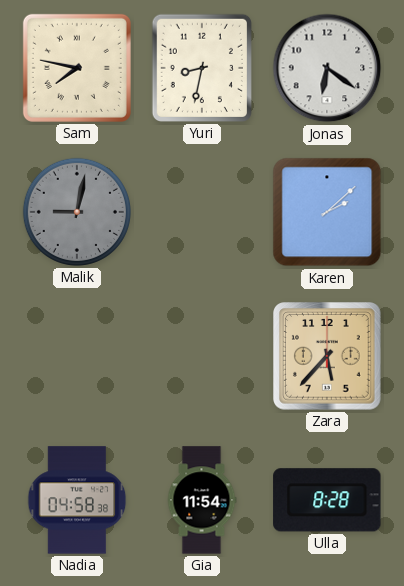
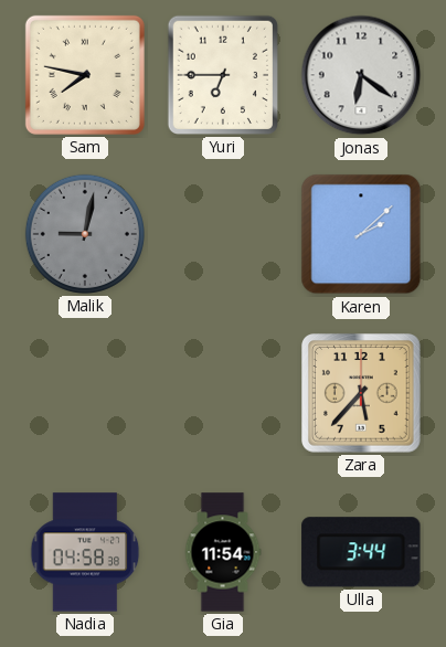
Yuri: 8:32 -> 6:45
Ulla: 8:28 -> 3:44
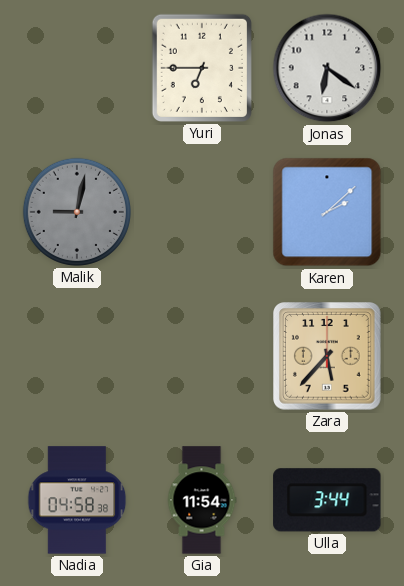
Sam: 7:47 -> none
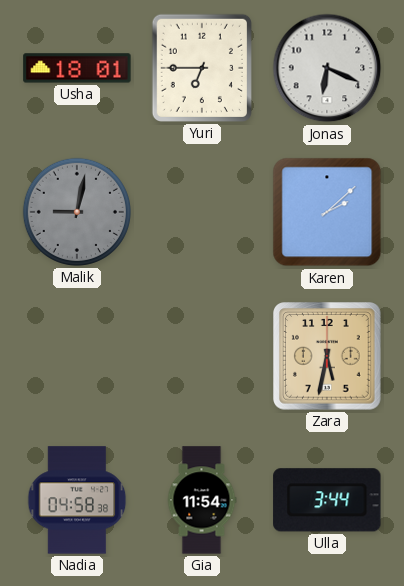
Usha: none -> 18:01
Jonas: 6:21 -> 6:19
Zara: 5:37 -> 5:32
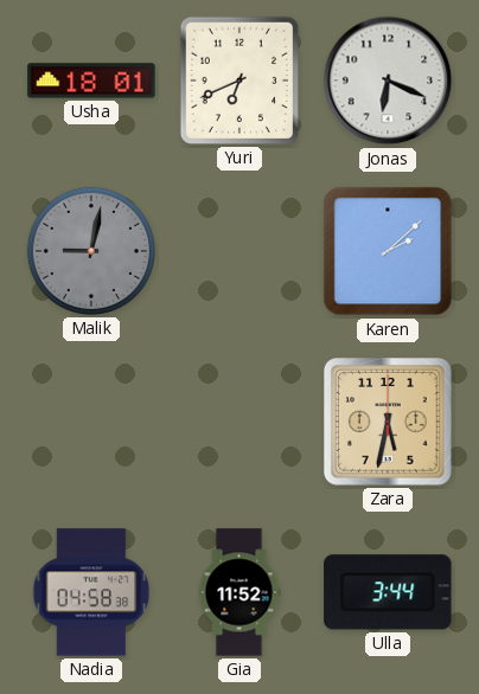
Yuri: 6:45 -> 6:41
Gia: 11:54 -> 11:52
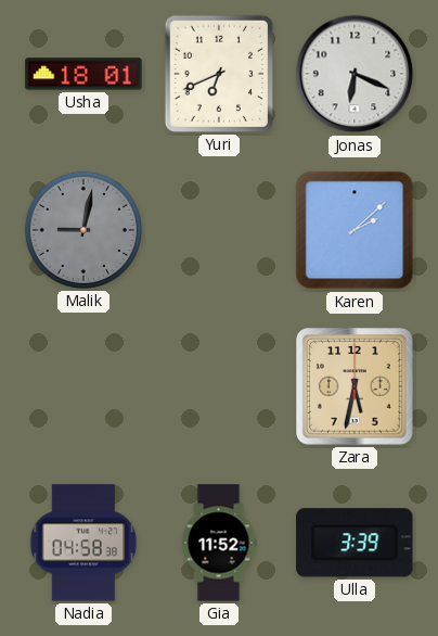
Ulla: 3:44 -> 3:39
